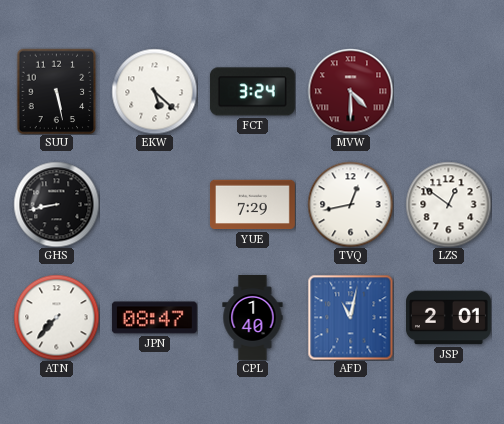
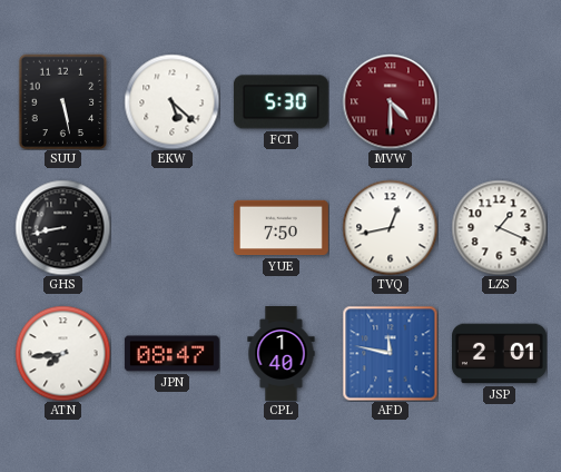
FCT: 3:24 -> 5:30
YUE: 7:29 -> 7:50
LZS: 12:51 -> 1:19
ATN: 7:37 -> 7:44
AFD: 11:02 -> 11:47
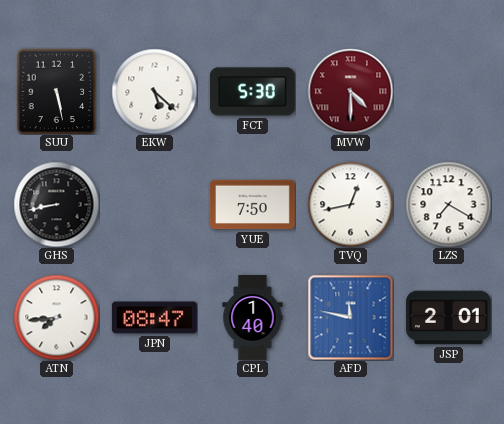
LZS: 1:19 -> 7:20
